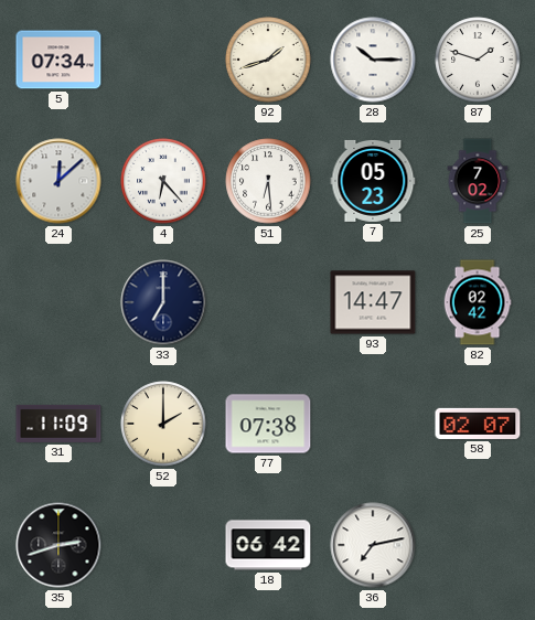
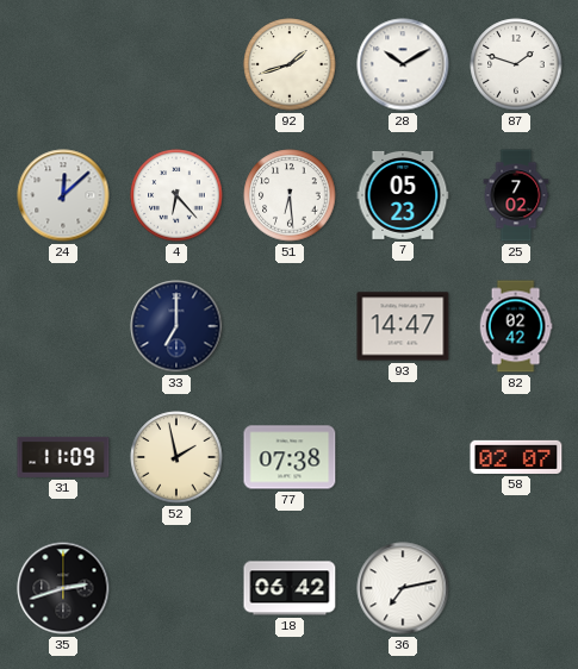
5: 07:34 -> none
28: 10:15 -> 10:10
52: 2:00 -> 1:58
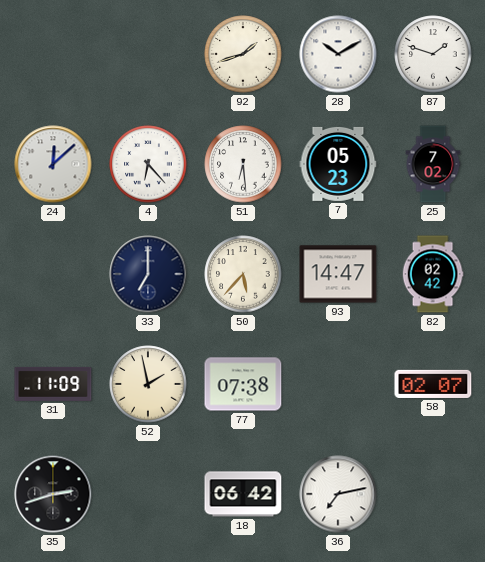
50: none -> 5:37
